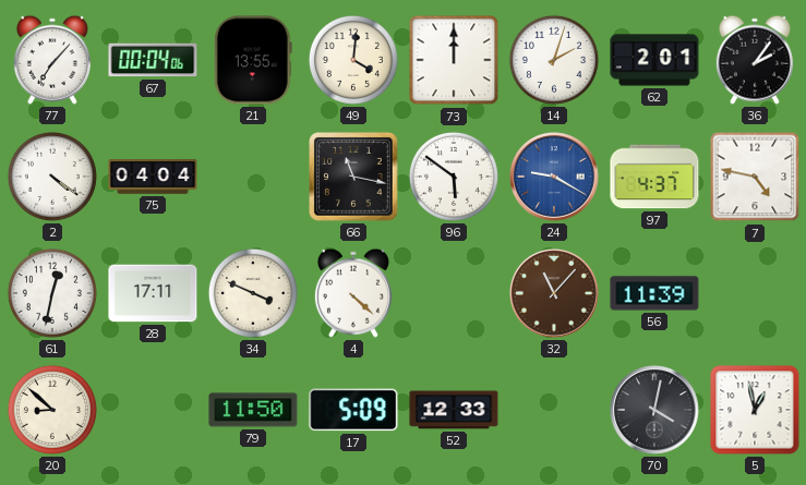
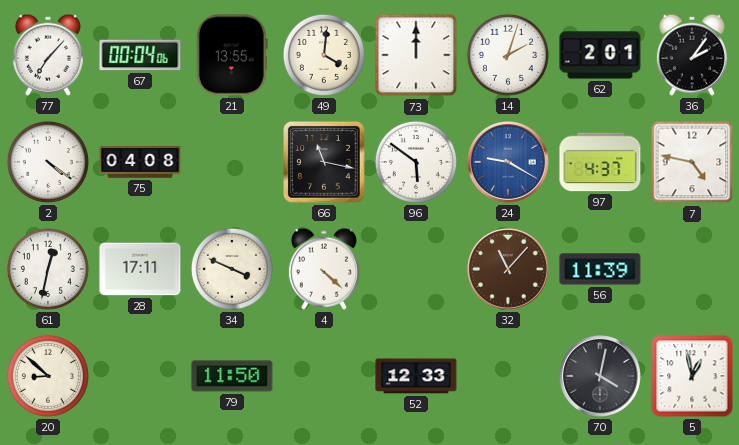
75: 04:04 -> 04:08
17: 5:09 -> none
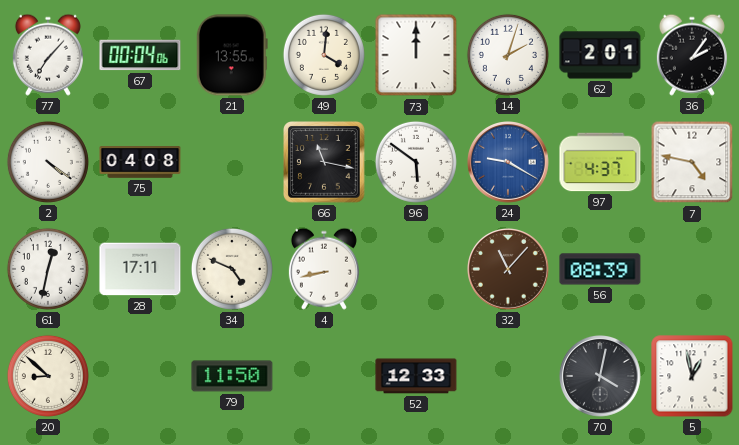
34: 3:49 -> 4:49
4: 4:22 -> 8:43
56: 11:39 -> 08:39
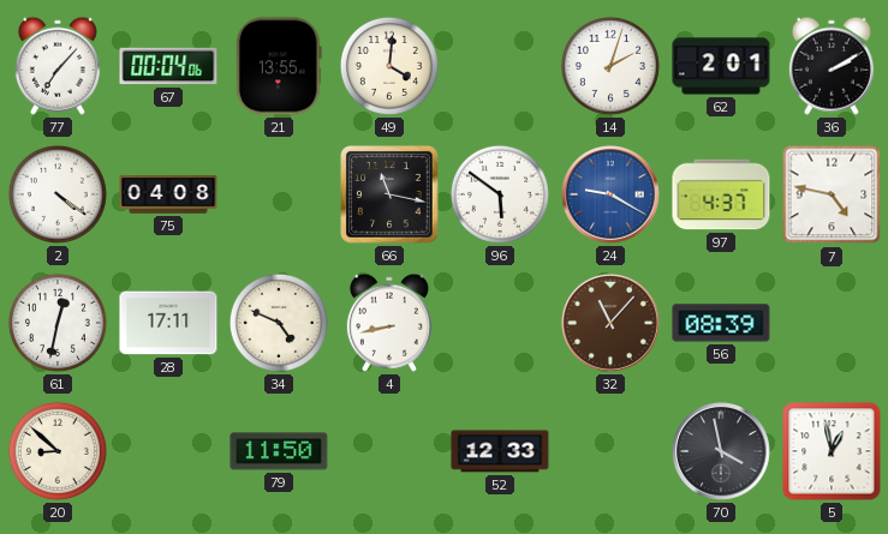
73: 12:00 -> none
36: 2:06 -> 2:10
70: 4:02 -> 3:58
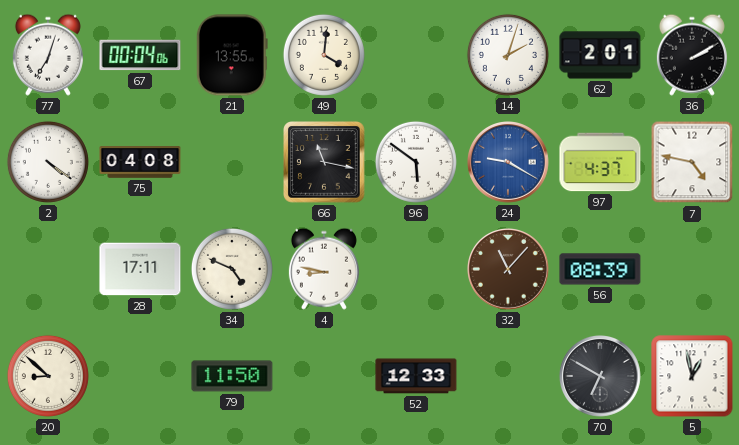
77: 7:07 -> 7:03
61: 12:32 -> none
4: 8:43 -> 8:47
70: 3:58 -> 6:50
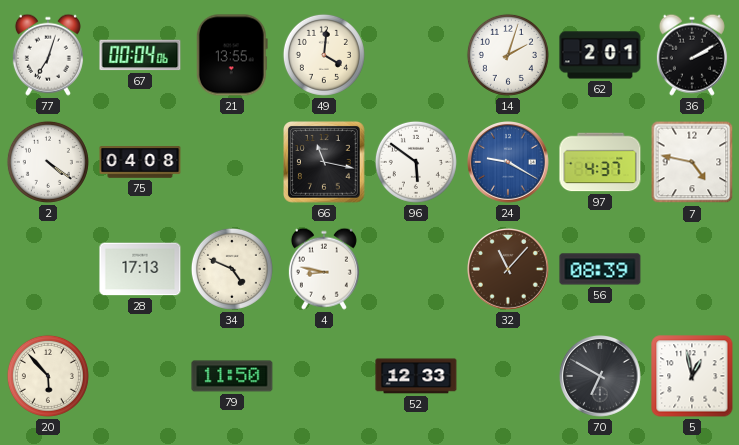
28: 17:11 -> 17:13
20: 8:52 -> 5:53
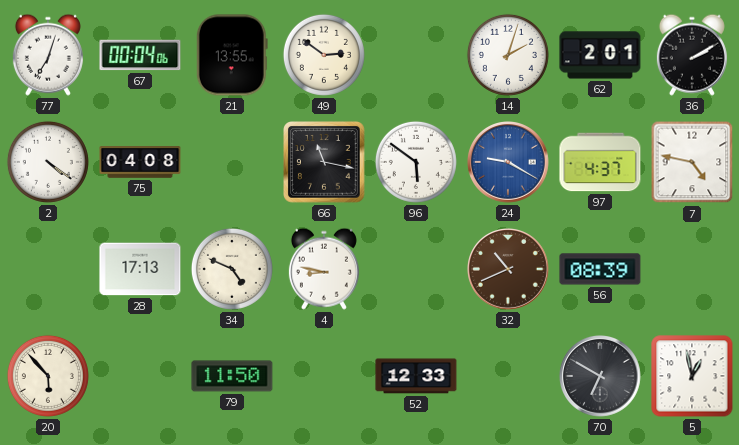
49: 4:01 -> 2:51
32: 11:07 -> 10:41
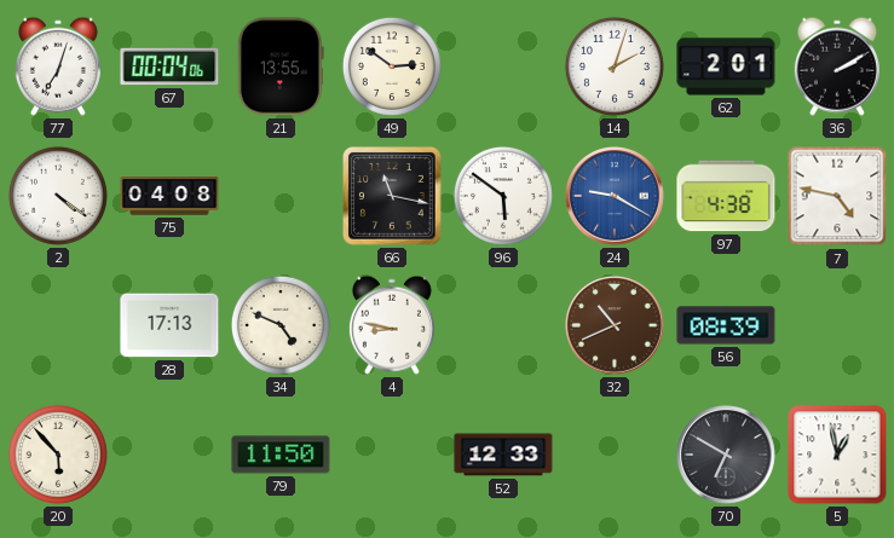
97: 4:37 -> 4:38
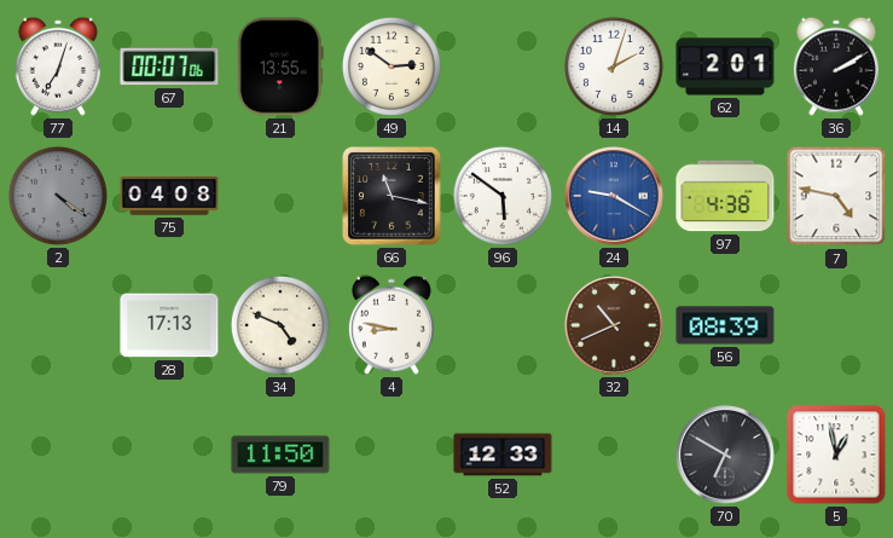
67: 00:04 -> 00:07
2 dial: white -> grey
20: 5:53 -> none
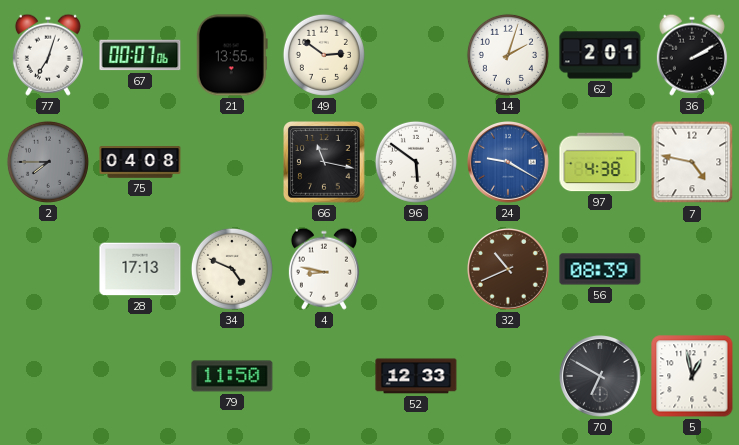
2: 4:21 -> 7:45
